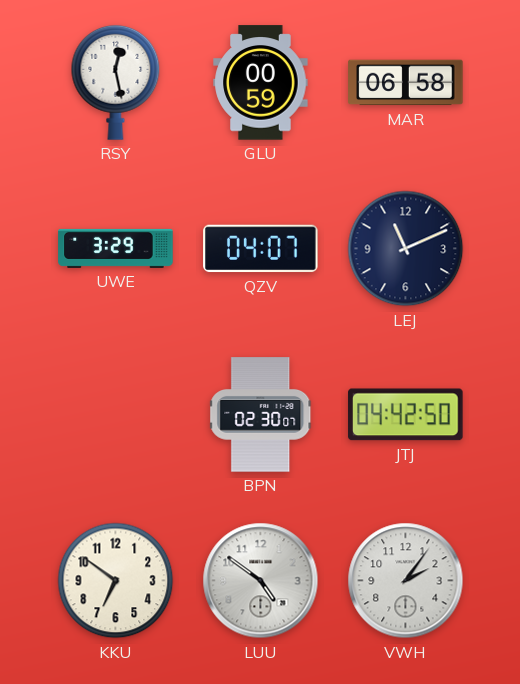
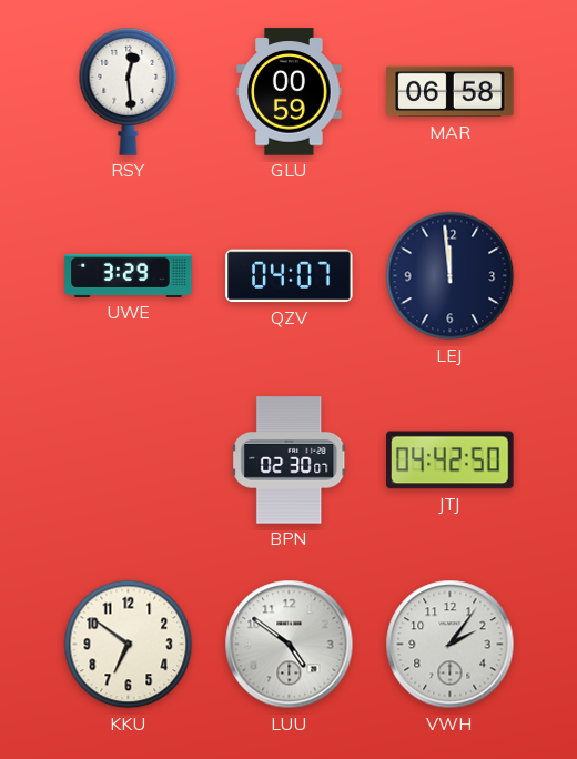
RSY: 12:28 -> 12:29
LEJ: 11:11 -> 11:59
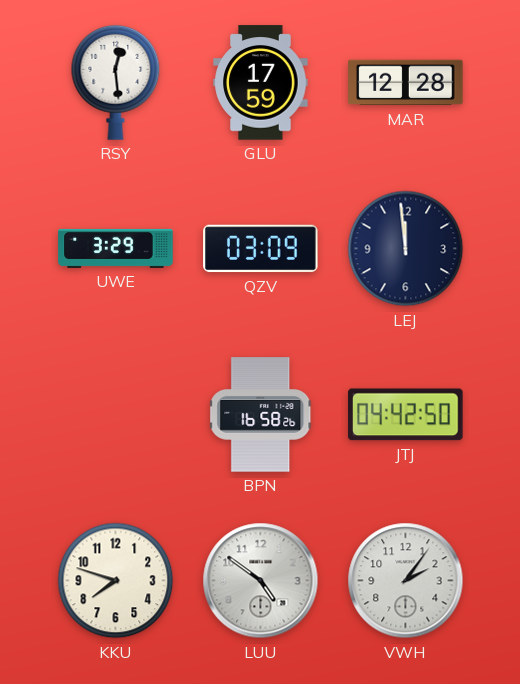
GLU: 00:59 -> 17:59
MAR: 06:58 -> 12:28
QZV: 04:07 -> 03:09
BPN: 02:30 -> 16:58
KKU: 6:51 -> 7:48
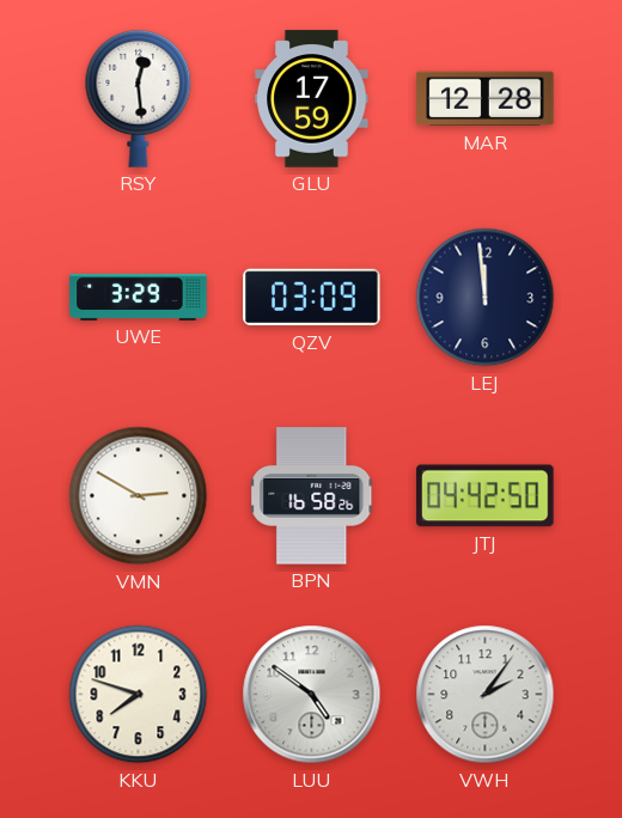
VMN: none -> 2:50
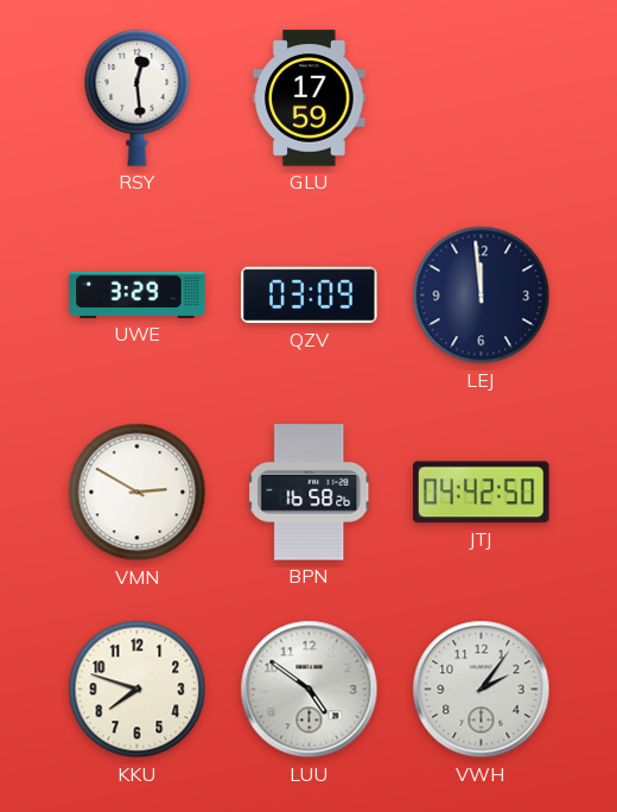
MAR: 12:28 -> none
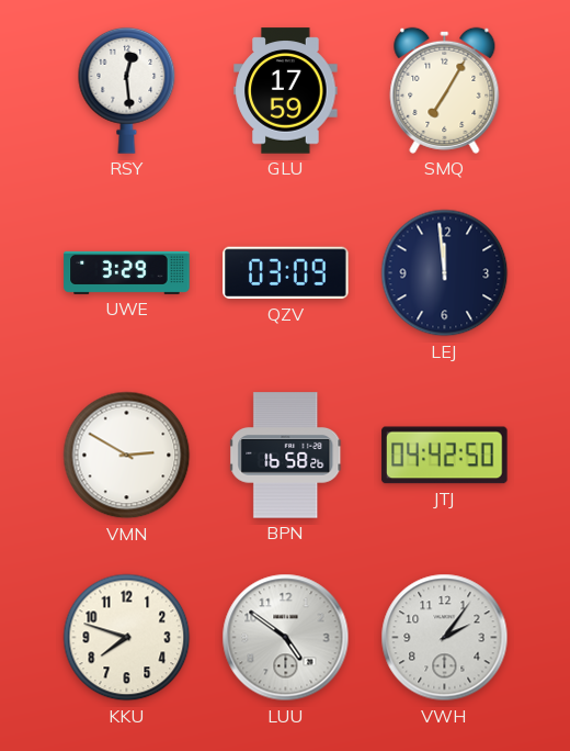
SMQ: none -> 7:05
